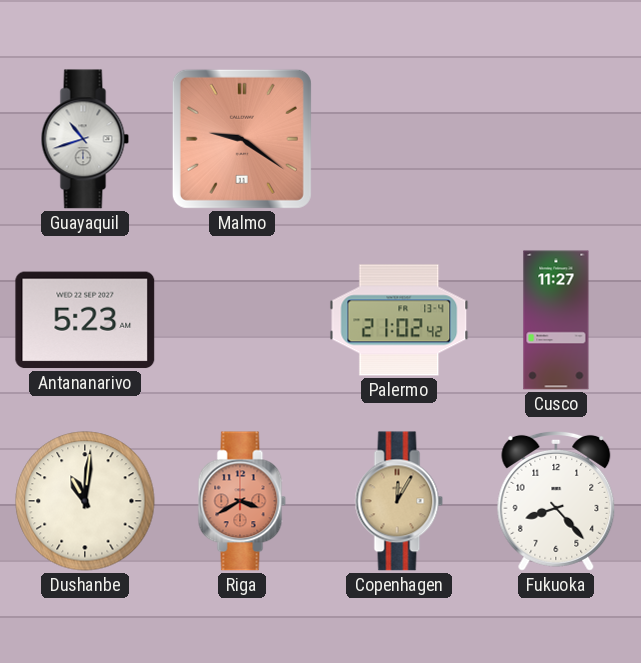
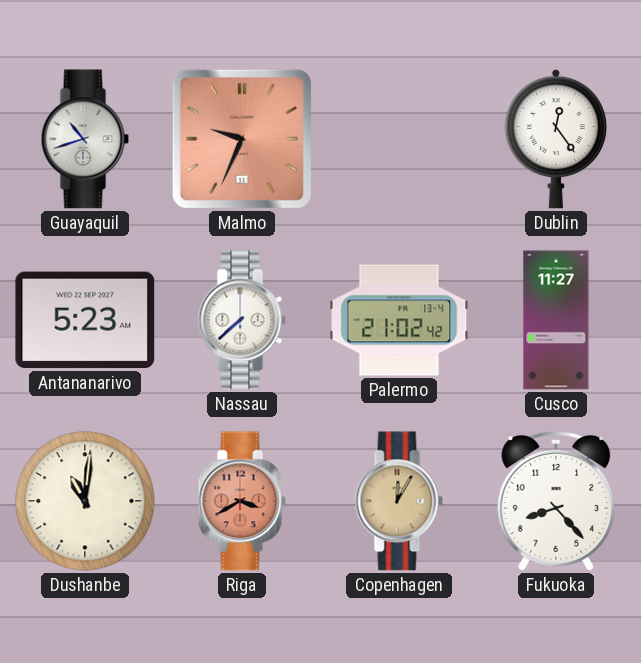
Malmo: 9:21 -> 9:34
Dublin: none -> 12:24
Nassau: none -> 7:38
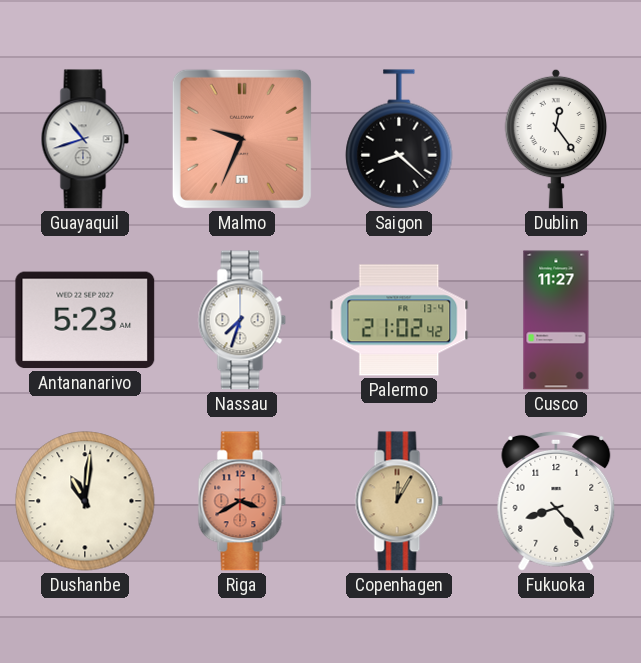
Saigon: none -> 8:22
Nassau: 7:38 -> 7:33
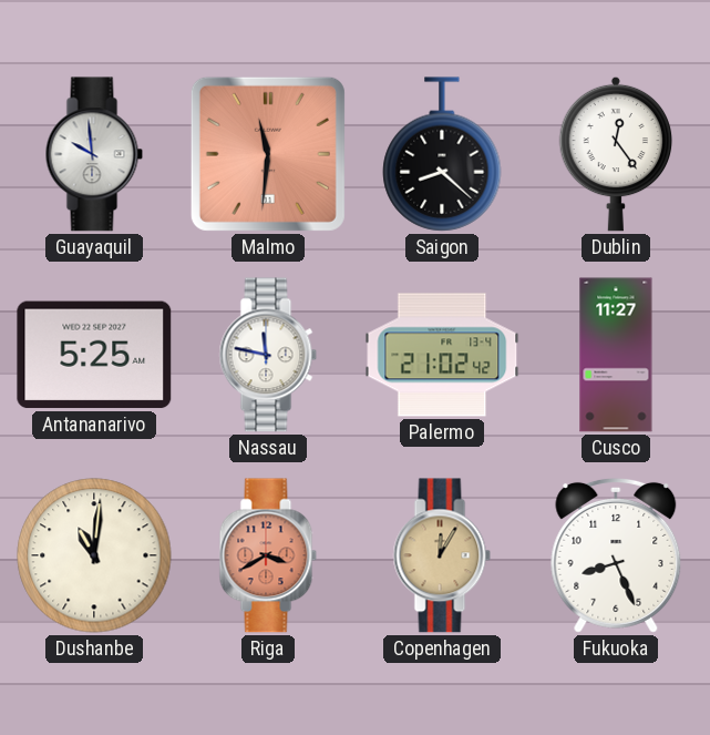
Guayaquil: 10:42 -> 9:59
Malmo: 9:34 -> 11:31
Antananarivo: 5:23 -> 5:25
Nassau: 7:33 -> 11:47
Fukuoka: 8:23 -> 8:26
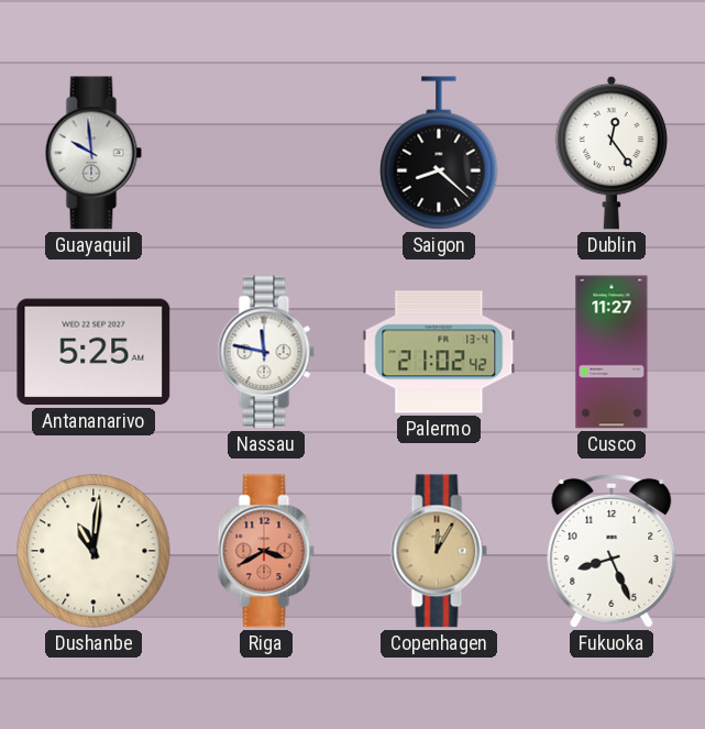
Malmo: 11:31 -> none
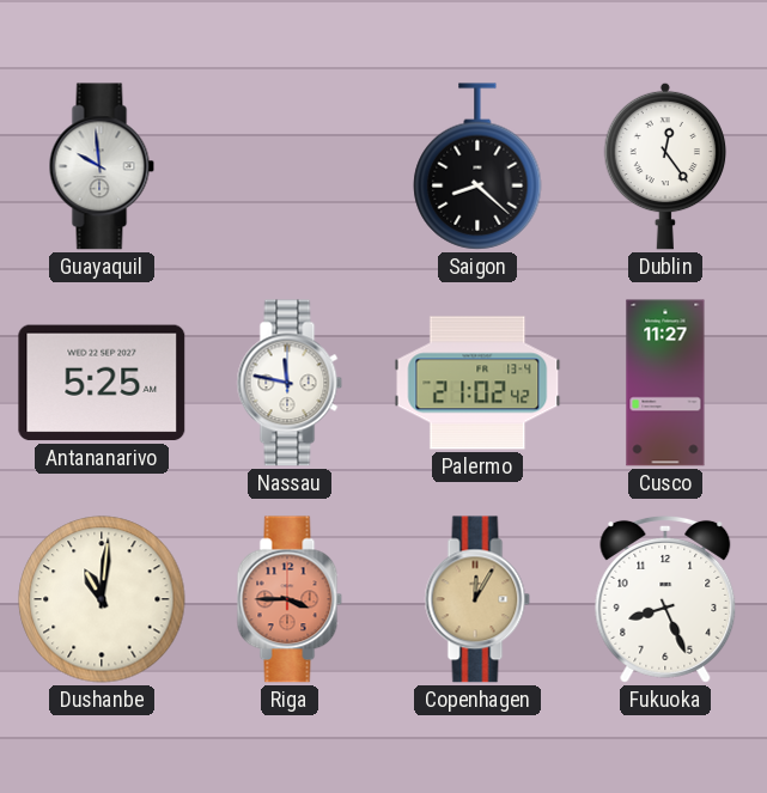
Riga: 3:40 -> 3:45
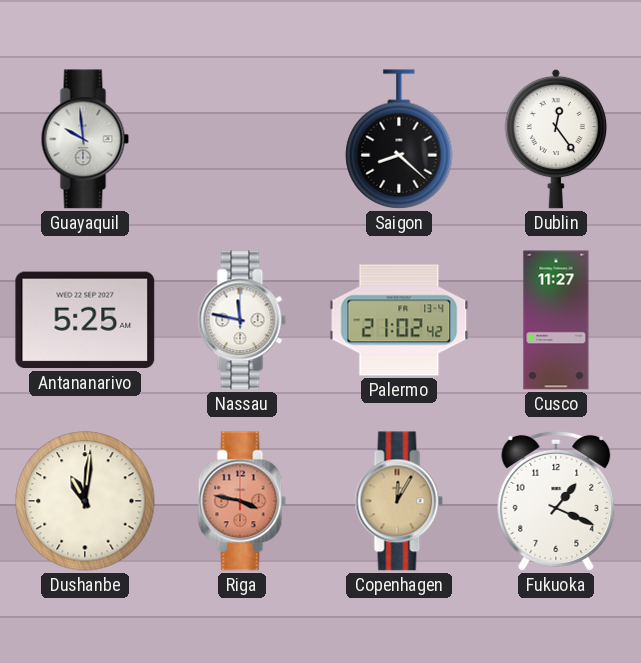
Riga: 3:45 -> 3:47
Fukuoka: 8:26 -> 1:19
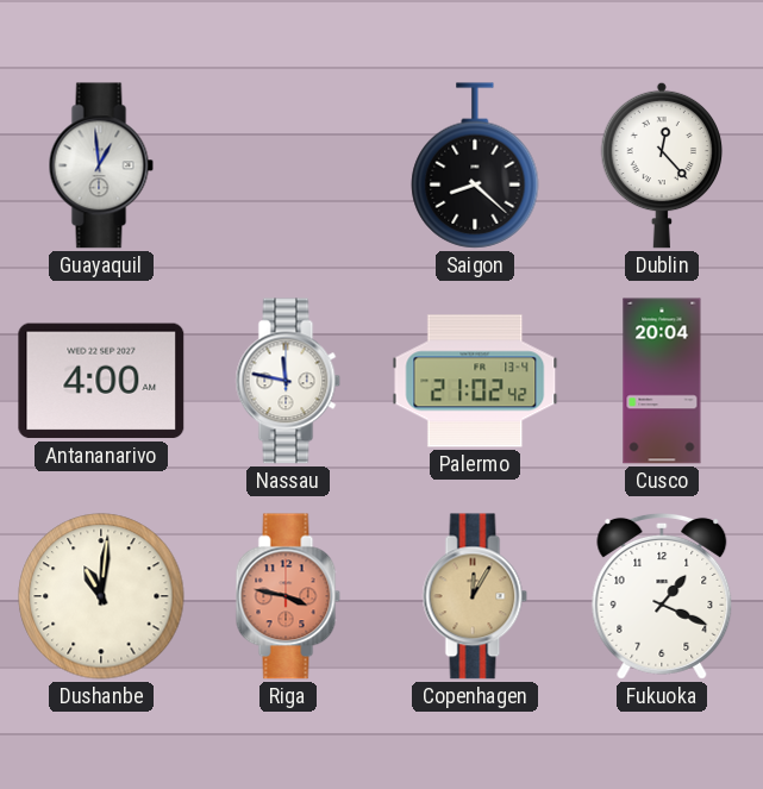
Guayaquil: 9:59 -> 12:59
Dublin: 12:24 -> 12:23
Antananarivo: 5:25 -> 4:00
Cusco: 11:27 -> 20:04
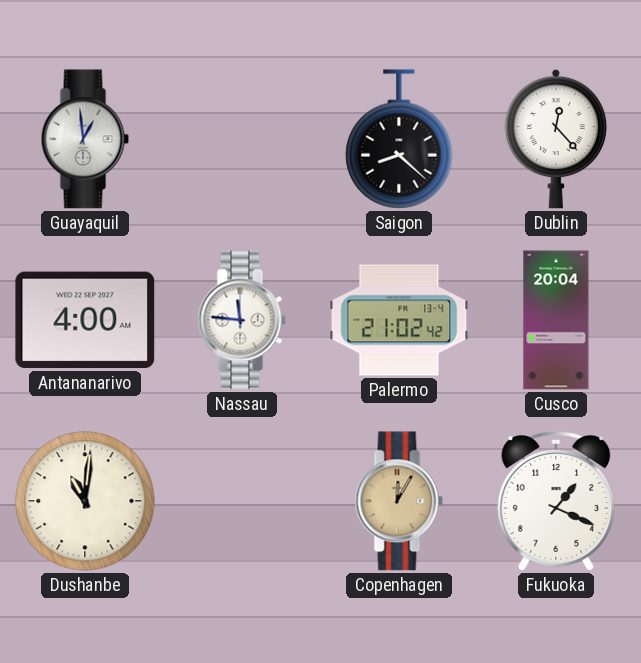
Nassau: 11:47 -> 11:46
Riga: 3:47 -> none
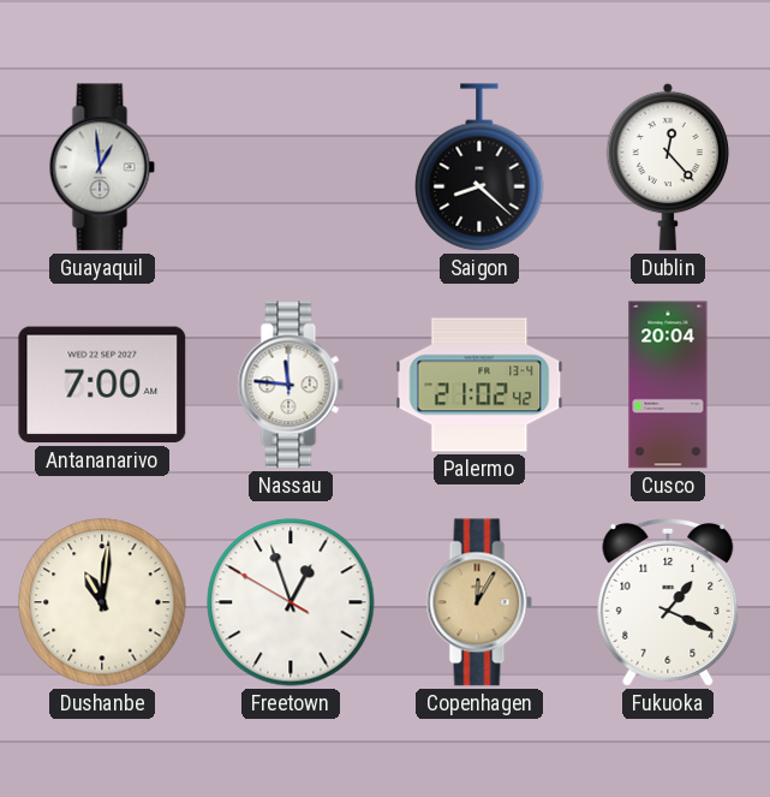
Antananarivo: 4:00 -> 7:00
Freetown: none -> 12:56
